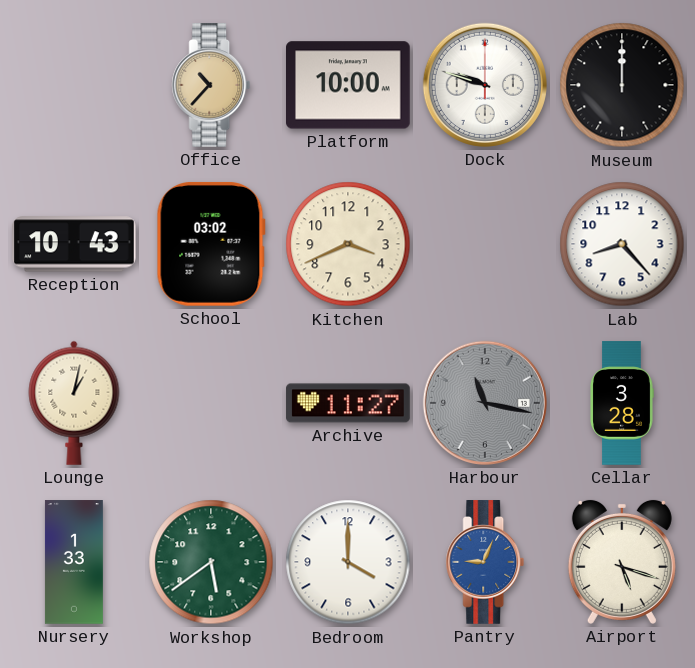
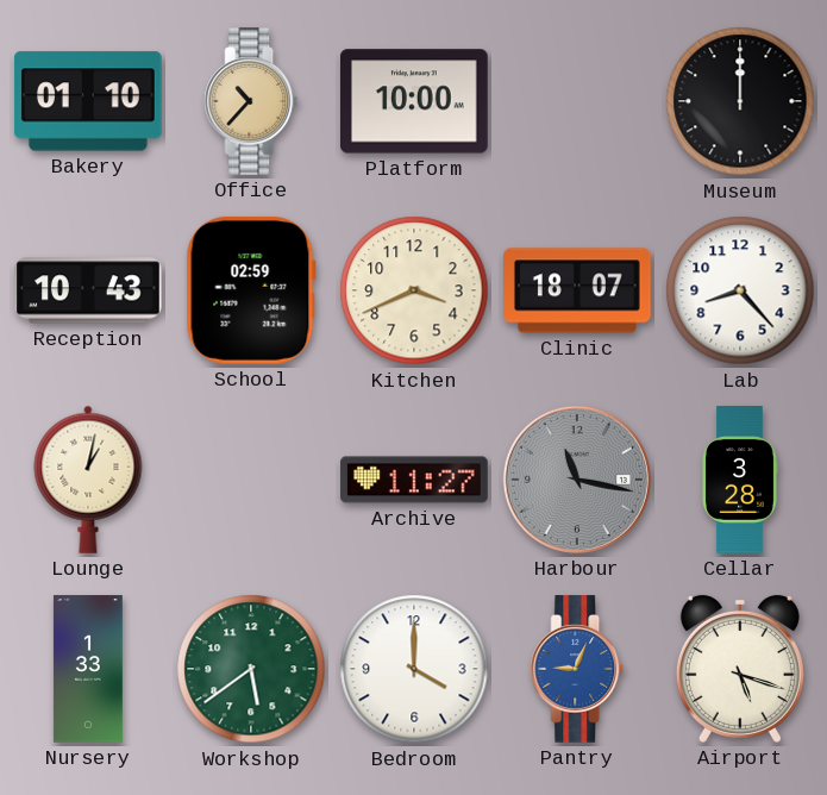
Bakery: none -> 01:10
Dock: 9:48 -> none
School: 03:02 -> 02:59
Clinic: none -> 18:07
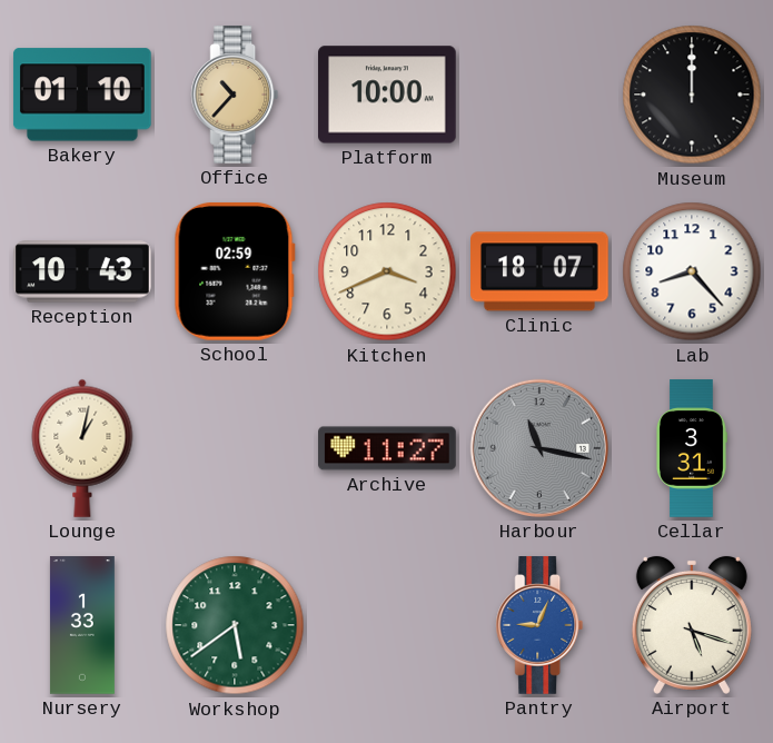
Cellar: 3:28 -> 3:31
Bedroom: 4:00 -> none
